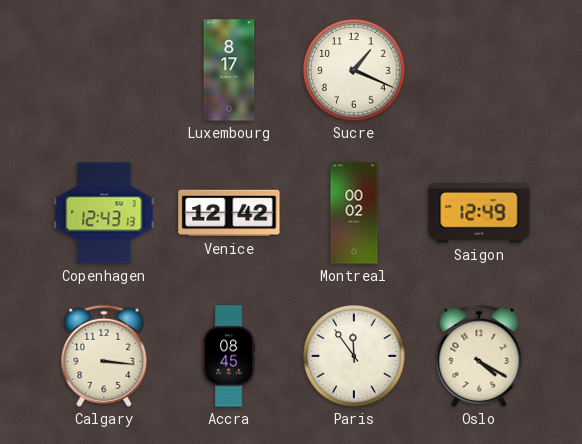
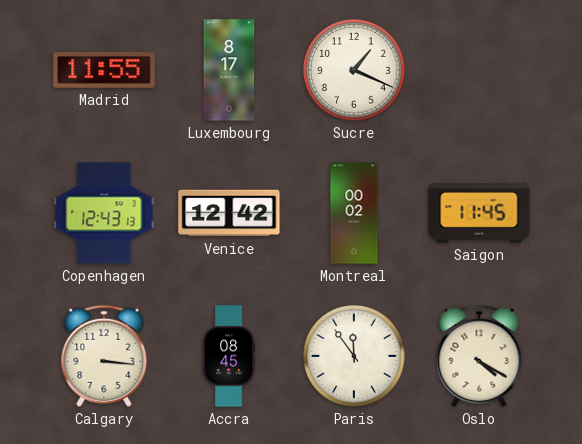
Madrid: none -> 11:55
Saigon: 12:49 -> 11:45
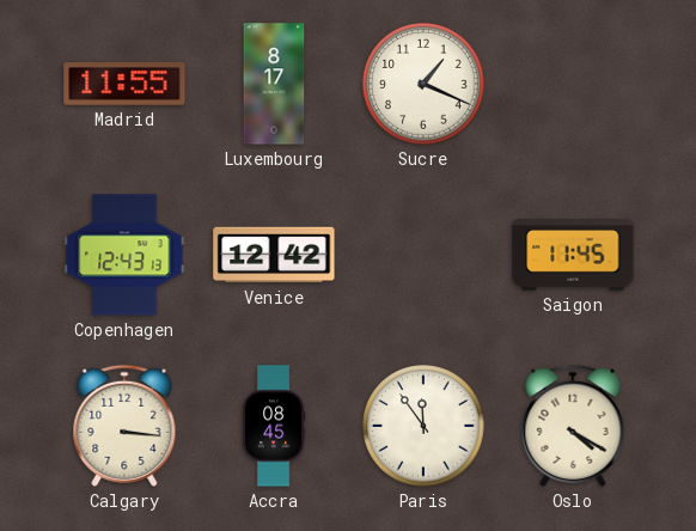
Montreal: 00:02 -> none
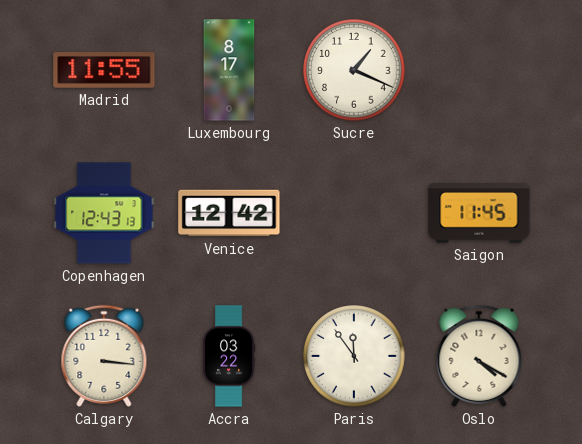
Accra: 08:45 -> 03:22
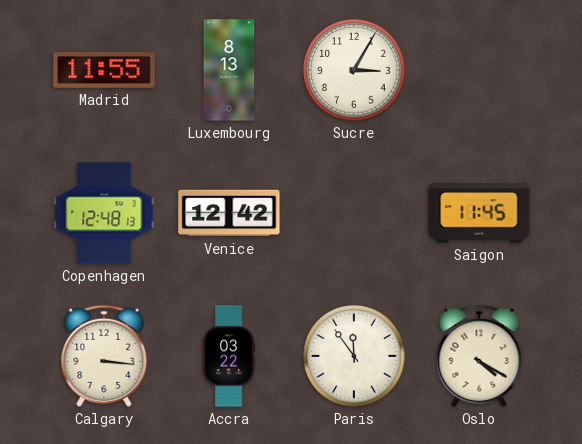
Luxembourg: 8:17 -> 8:13
Sucre: 1:19 -> 3:05
Copenhagen: 12:43 -> 12:48
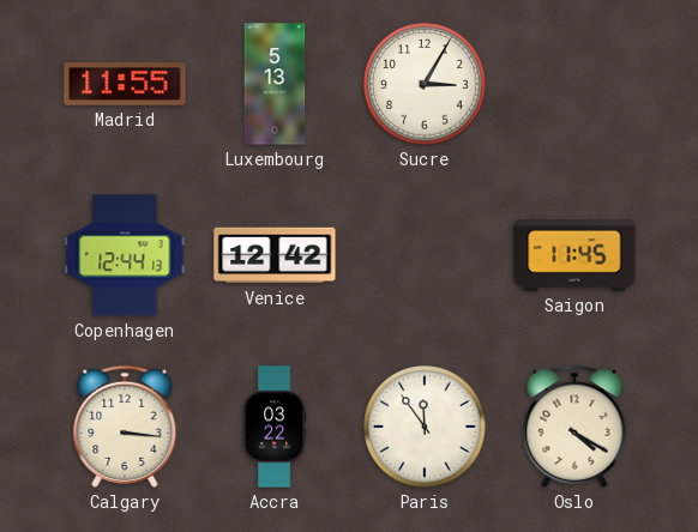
Luxembourg: 8:13 -> 5:13
Copenhagen: 12:48 -> 12:44
